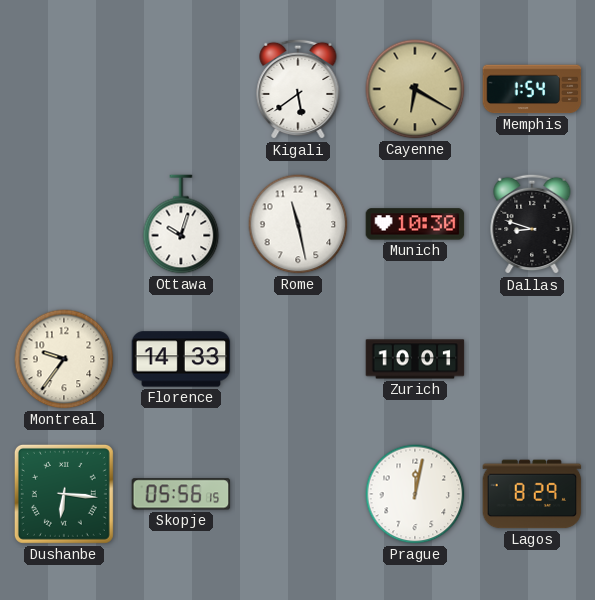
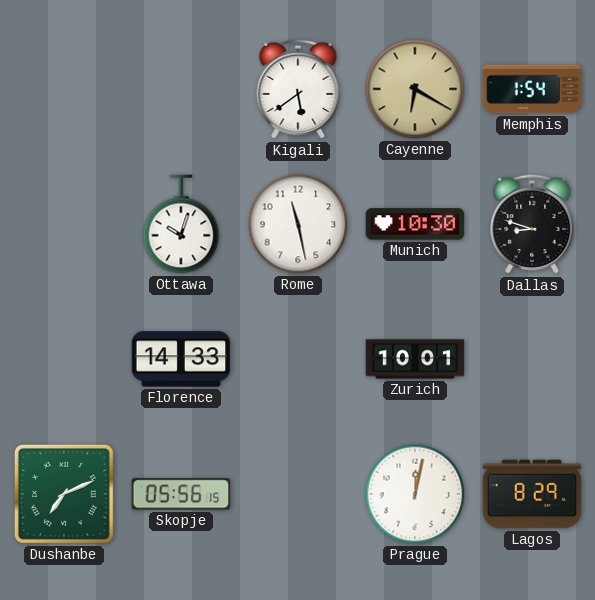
Montreal: 9:36 -> none
Dushanbe: 6:16 -> 7:11
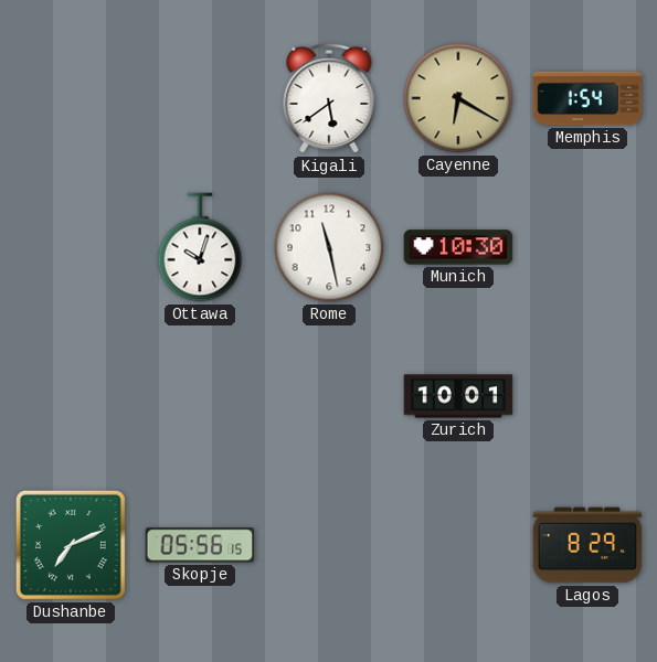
Dallas: 8:48 -> none
Florence: 14:33 -> none
Prague: 12:02 -> none
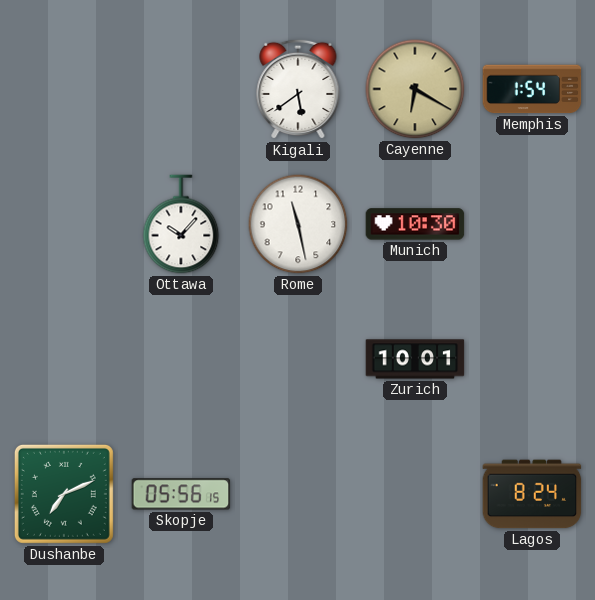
Ottawa: 10:03 -> 10:07
Lagos: 8:29 -> 8:24
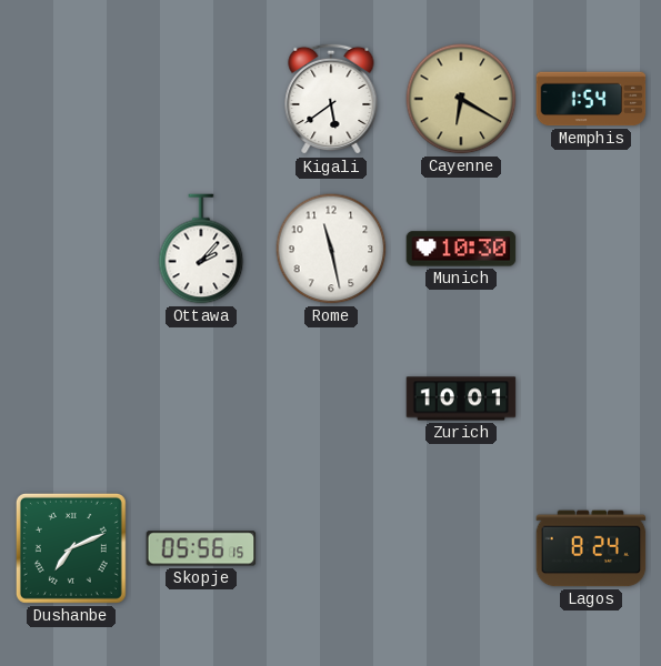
Ottawa: 10:07 -> 2:07
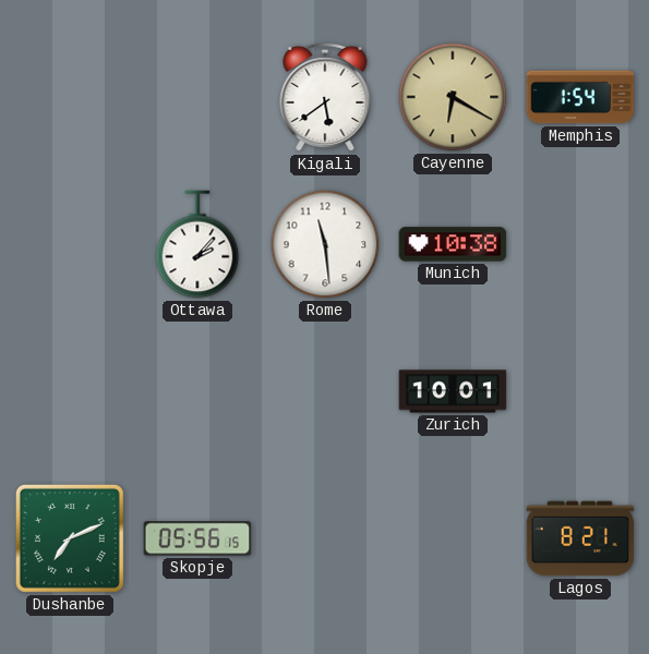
Rome: 11:28 -> 11:29
Munich: 10:30 -> 10:38
Lagos: 8:24 -> 8:21
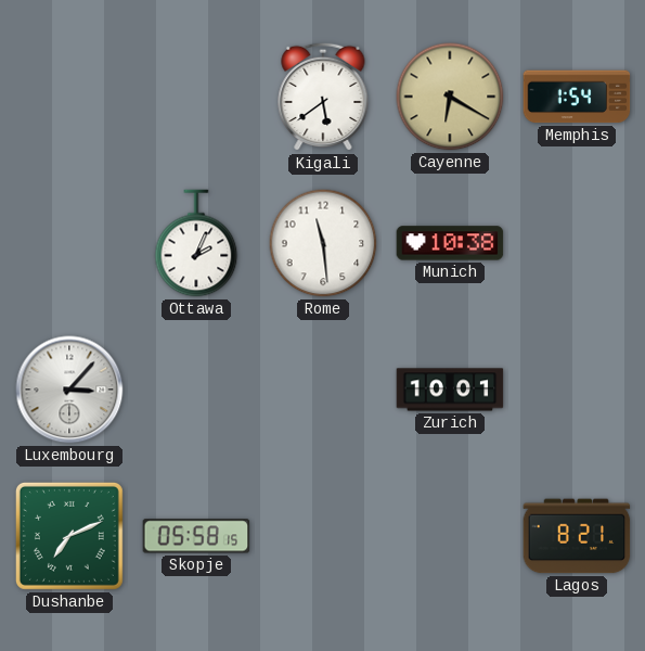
Ottawa: 2:07 -> 2:04
Luxembourg: none -> 3:07
Skopje: 05:56 -> 05:58
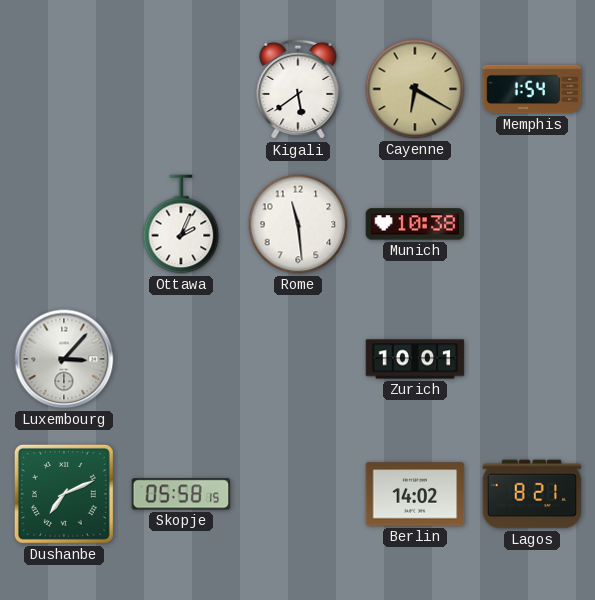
Berlin: none -> 14:02
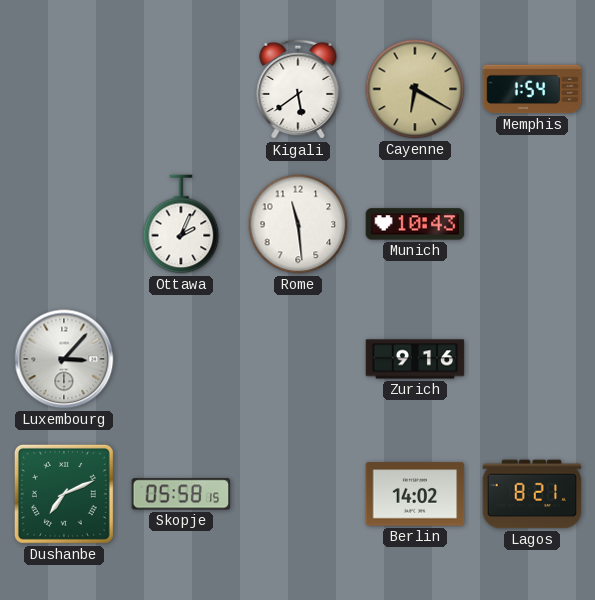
Munich: 10:38 -> 10:43
Zurich: 10:01 -> 9:16
